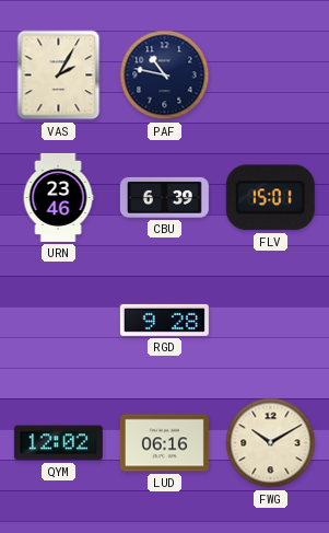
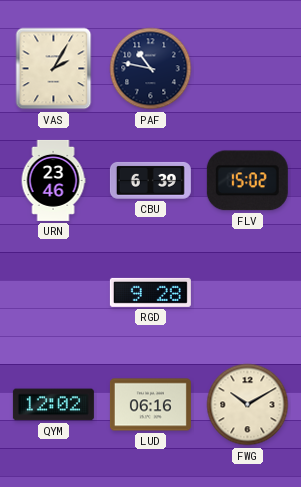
FLV: 15:01 -> 15:02
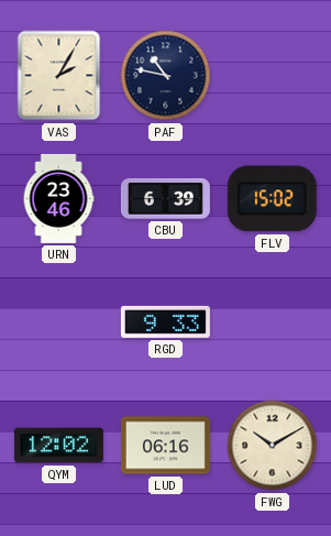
RGD: 9:28 -> 9:33
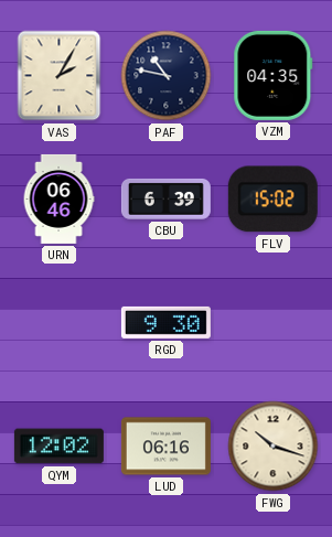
VZM: none -> 04:35
URN: 23:46 -> 06:46
RGD: 9:33 -> 9:30
FWG: 10:10 -> 10:18
